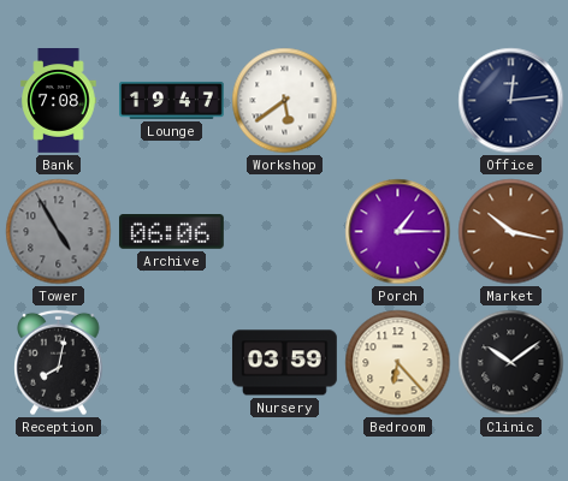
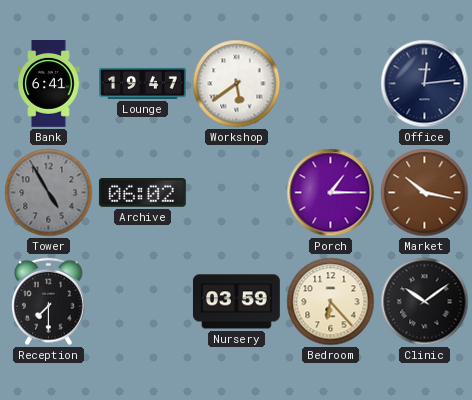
Bank: 7:08 -> 6:41
Archive: 06:06 -> 06:02
Reception: 8:02 -> 7:30
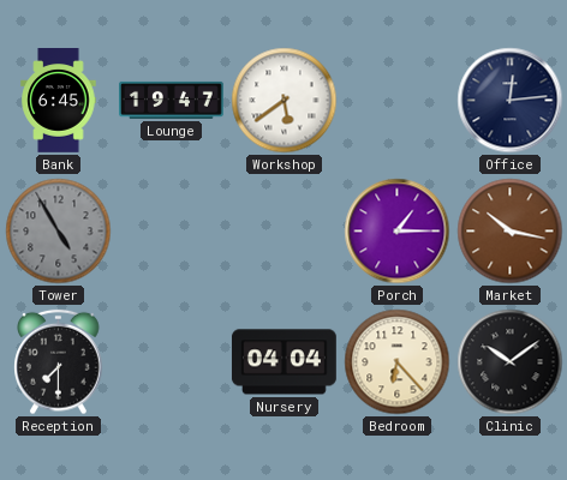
Bank: 6:41 -> 6:45
Archive: 06:02 -> none
Nursery: 03:59 -> 04:04
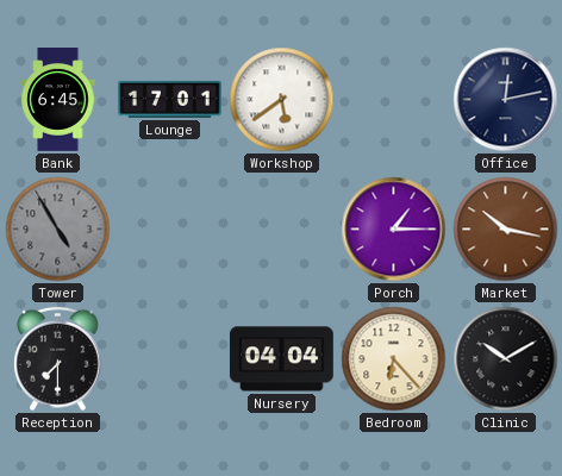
Lounge: 19:47 -> 17:01
Office: 12:14 -> 12:13
Clinic: 10:09 -> 10:10
